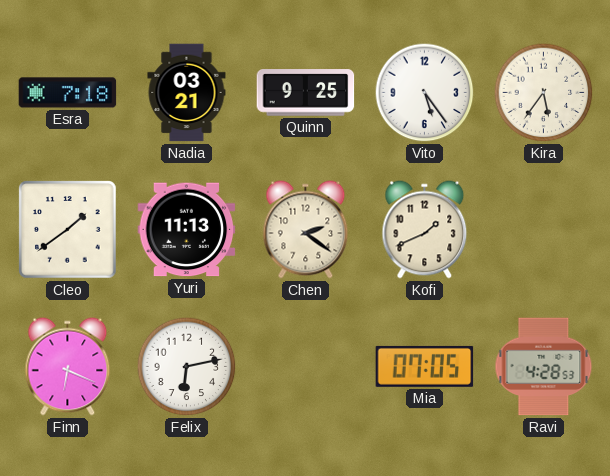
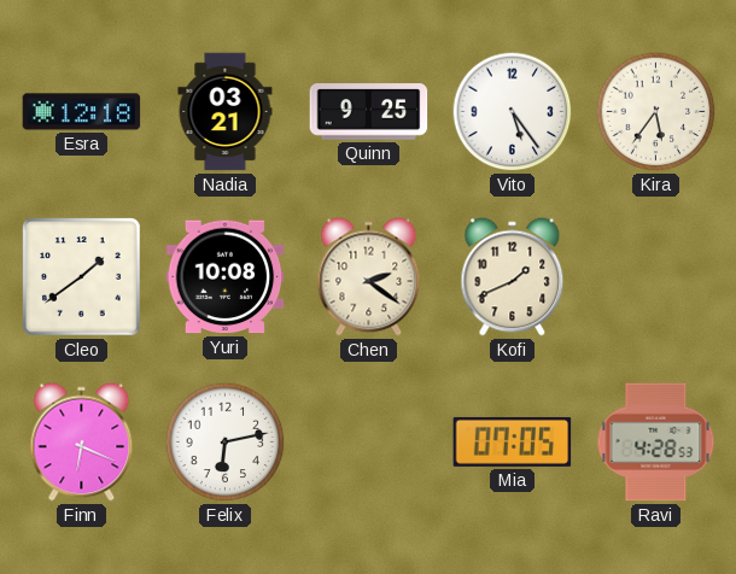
Esra: 7:18 -> 12:18
Yuri: 11:13 -> 10:08
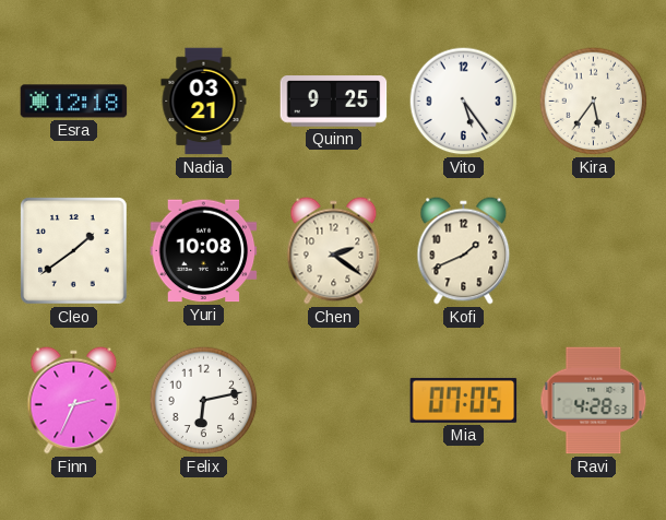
Finn: 6:19 -> 2:34
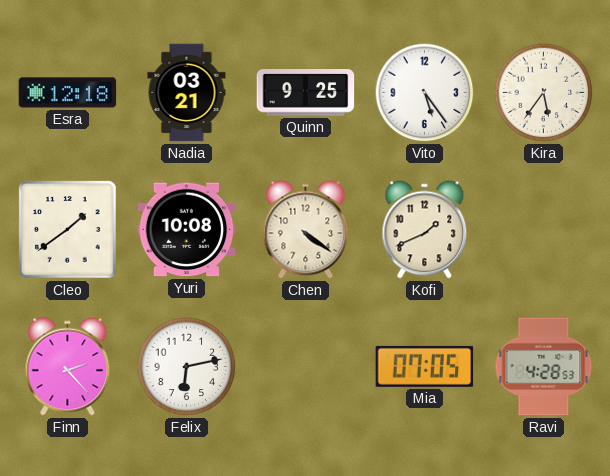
Chen: 2:21 -> 4:21
Finn: 2:34 -> 2:23
